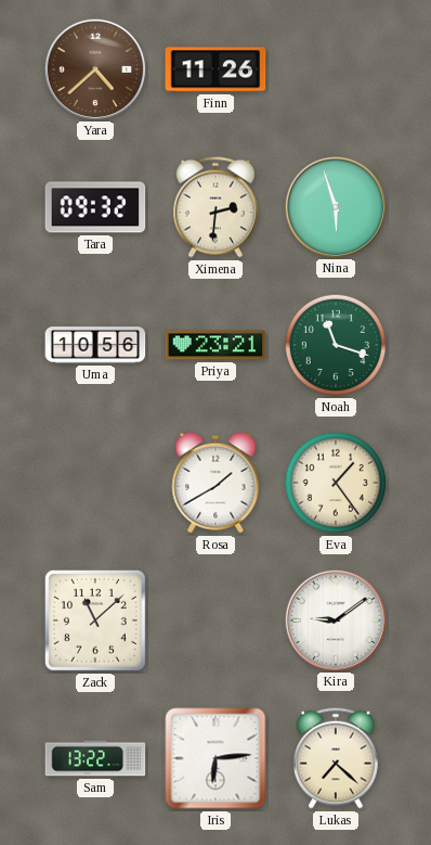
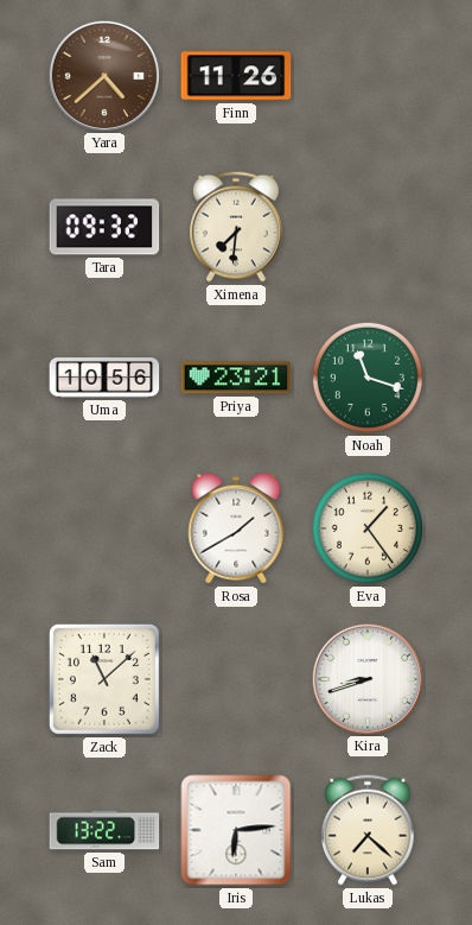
Ximena: 2:31 -> 7:31
Nina: 5:57 -> none
Kira: 9:09 -> 8:42
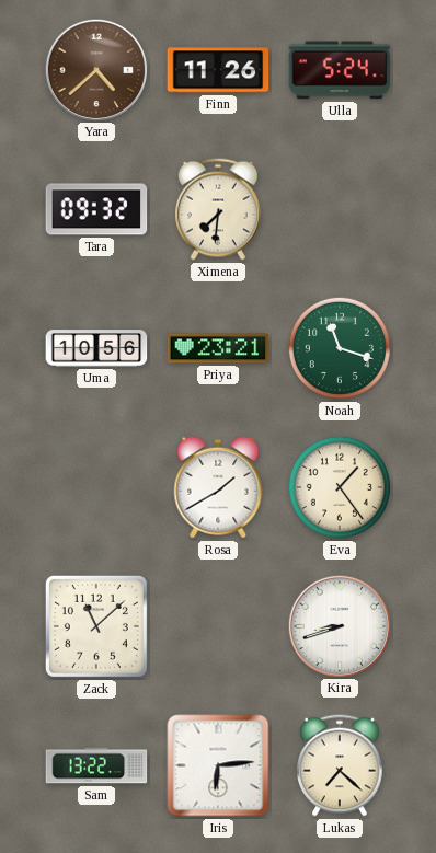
Ulla: none -> 5:24
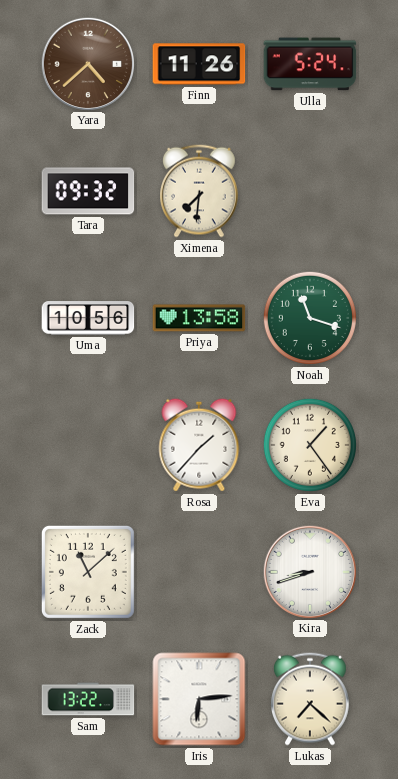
Priya: 23:21 -> 13:58
Rosa: 1:40 -> 1:37
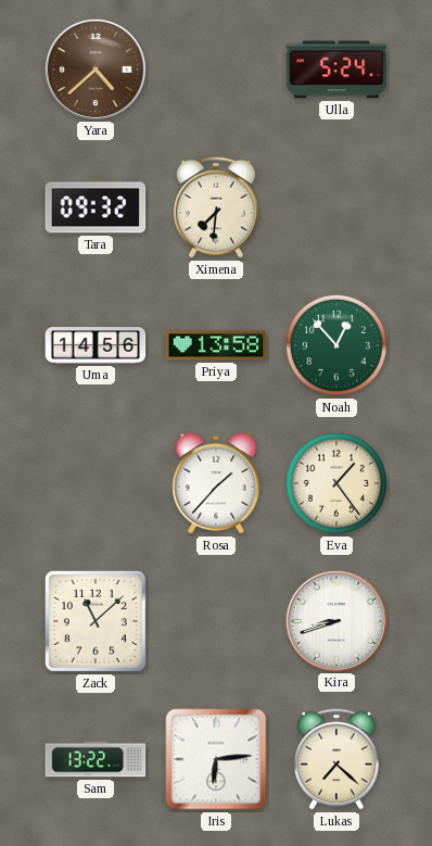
Finn: 11:26 -> none
Uma: 10:56 -> 14:56
Noah: 11:18 -> 12:53
